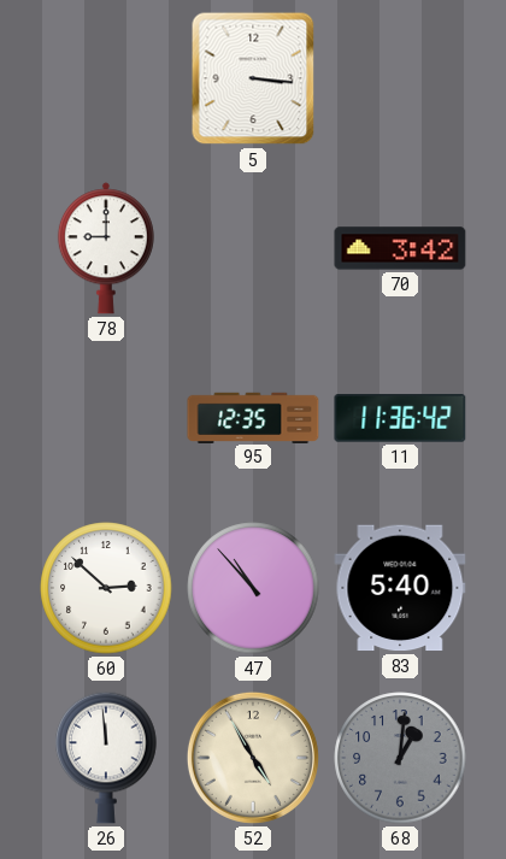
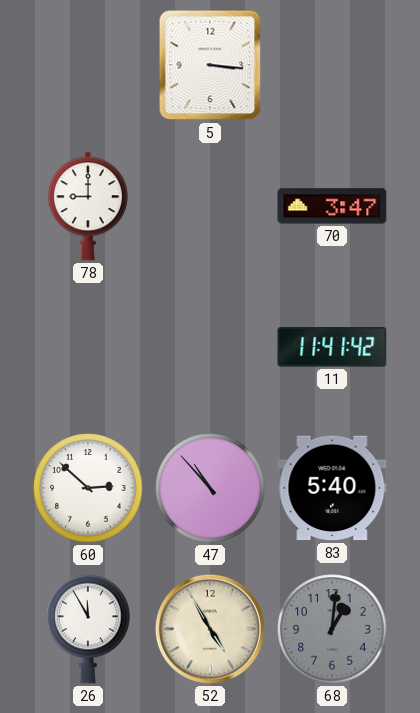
70: 3:42 -> 3:47
95: 12:35 -> none
11: 11:36 -> 11:41
26: 11:59 -> 11:55
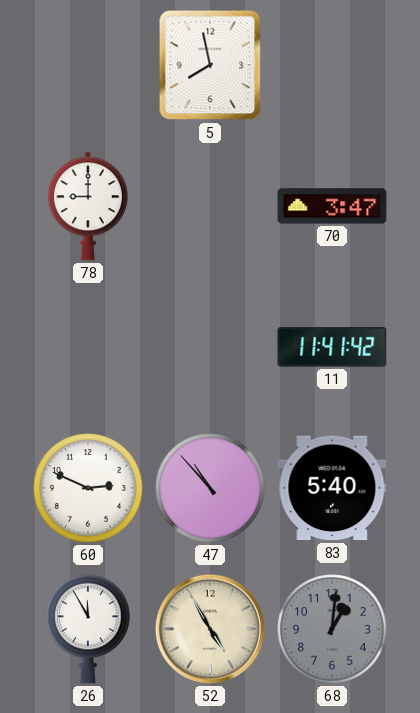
5: 3:16 -> 7:58
60: 2:52 -> 2:49
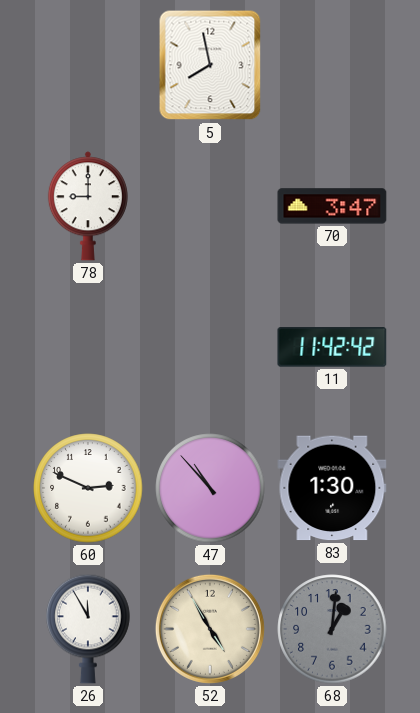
11: 11:41 -> 11:42
83: 5:40 -> 1:30
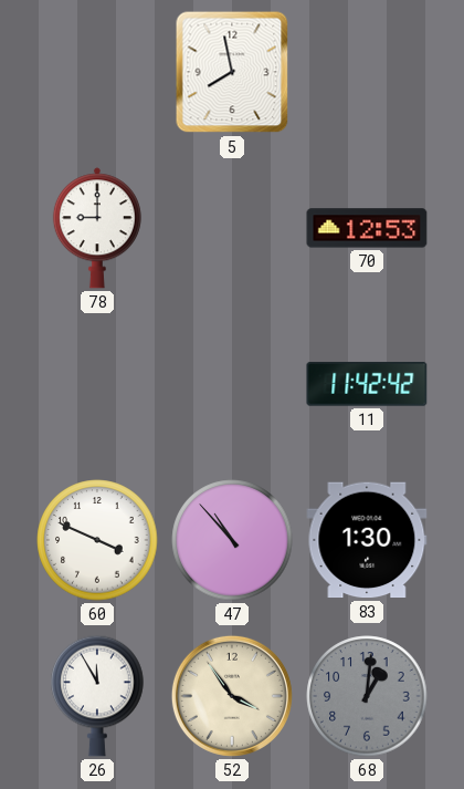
70: 3:47 -> 12:53
60: 2:49 -> 3:49
52: 4:55 -> 3:54
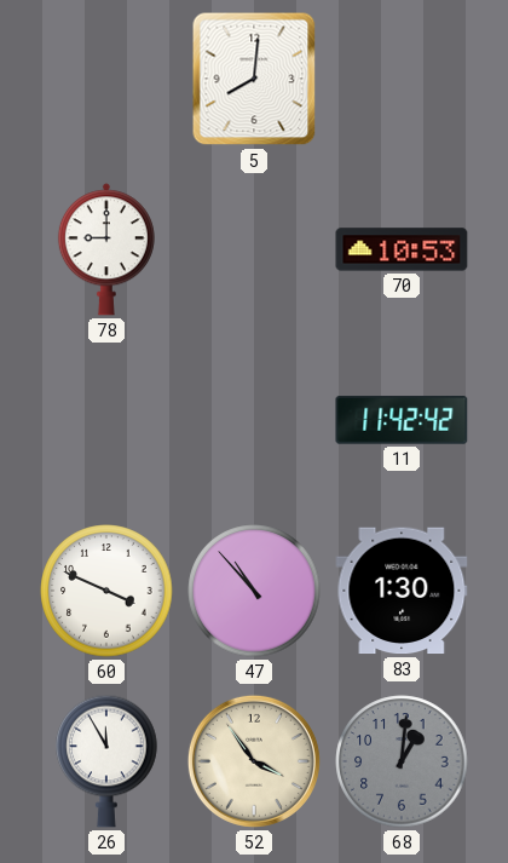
5: 7:58 -> 8:01
70: 12:53 -> 10:53
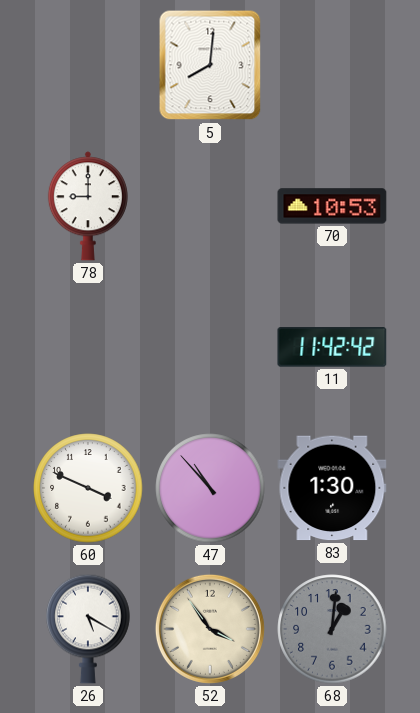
26: 11:55 -> 5:20
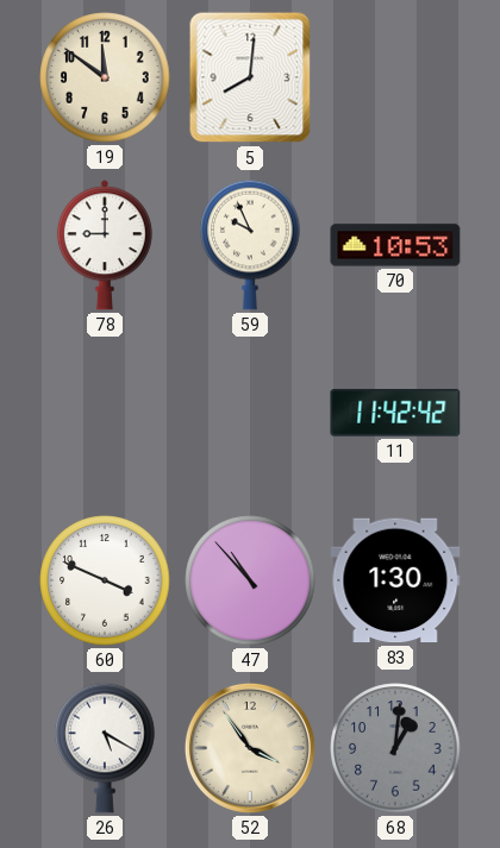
19: none -> 11:51
59: none -> 9:56
